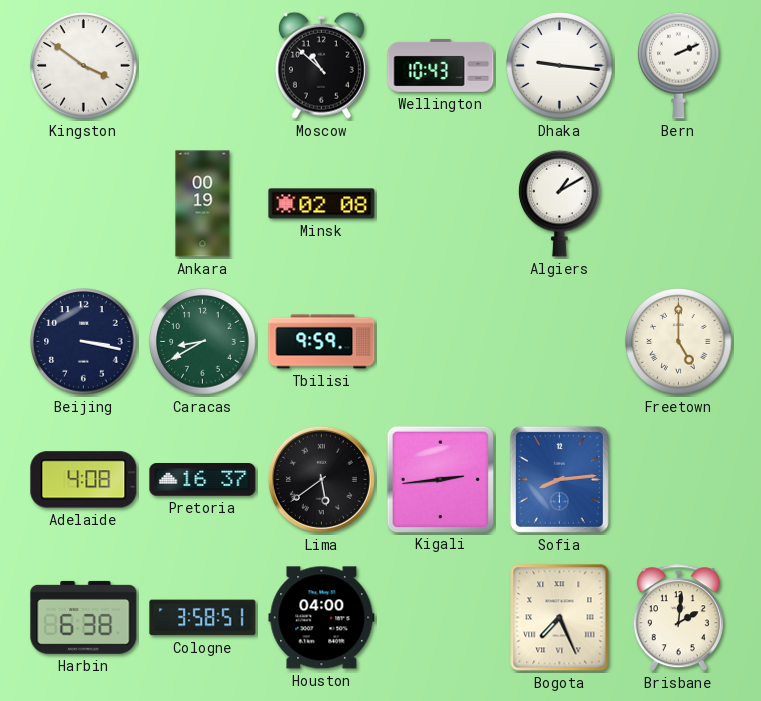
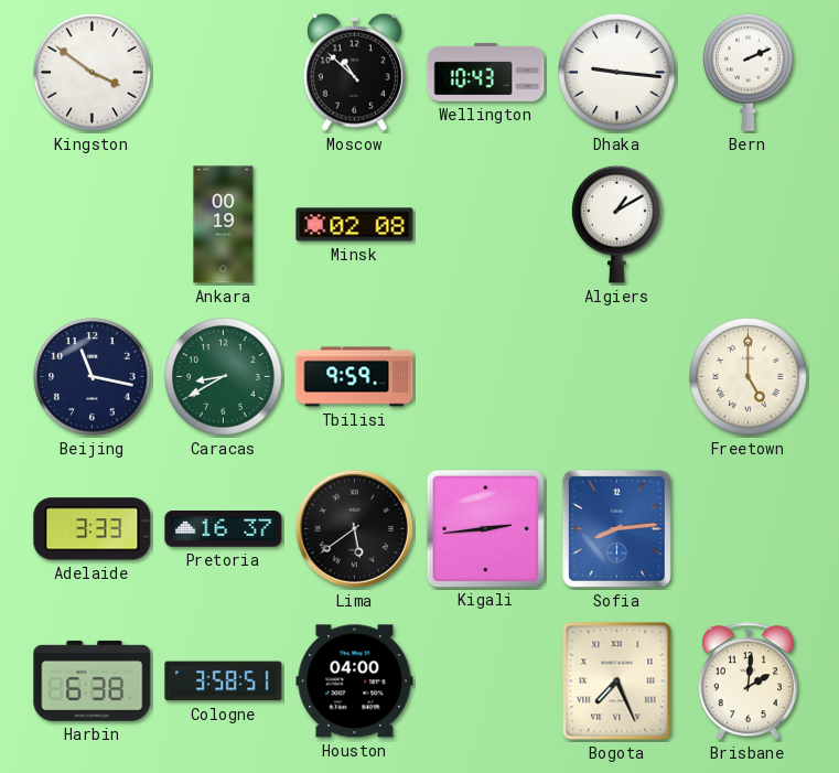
Beijing: 3:17 -> 11:17
Adelaide: 4:08 -> 3:33
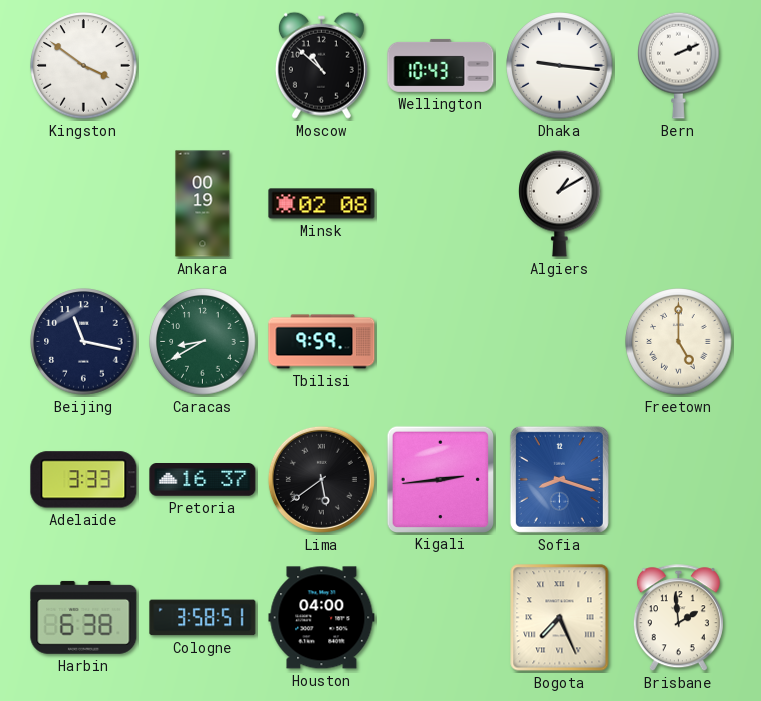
Sofia: 8:14 -> 8:18
Brisbane: 2:01 -> 1:59
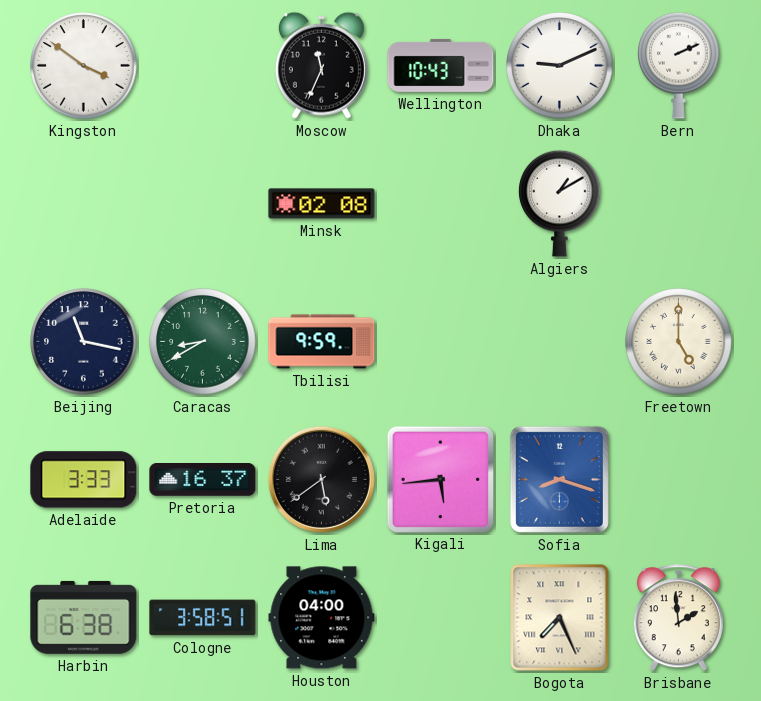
Moscow: 10:52 -> 11:34
Dhaka: 9:16 -> 9:11
Ankara: 00:19 -> none
Kigali: 2:44 -> 5:44
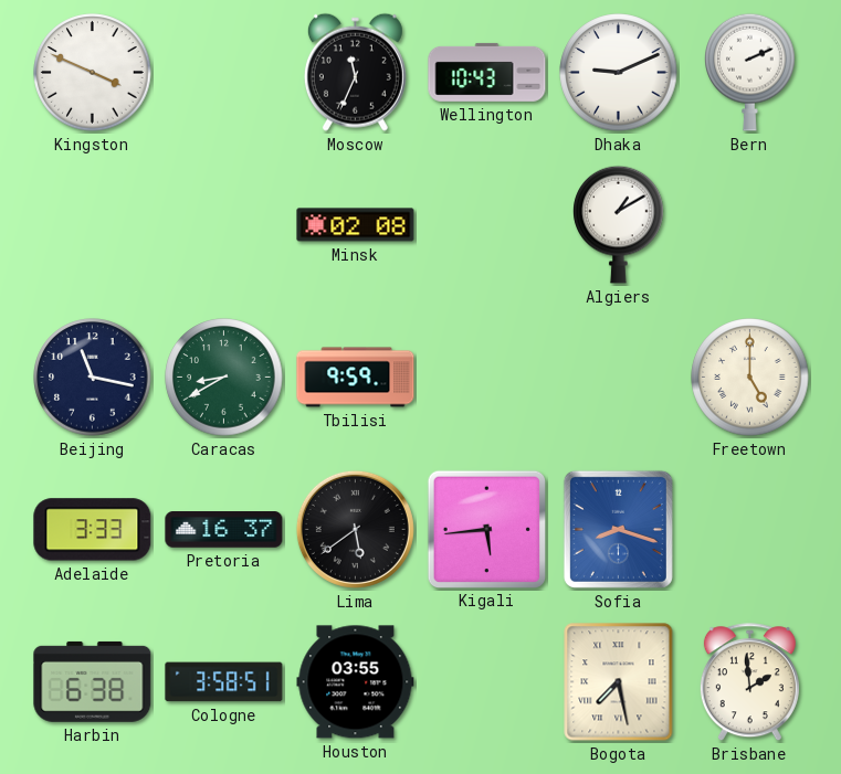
Kingston: 3:51 -> 3:49
Houston: 04:00 -> 03:55
Bogota: 7:26 -> 7:28
